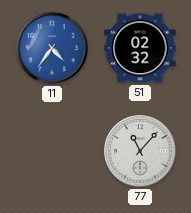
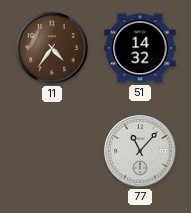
11 dial: blue -> brown
51: 02:32 -> 14:32
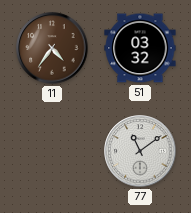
51: 14:32 -> 03:32
77: 11:07 -> 11:09
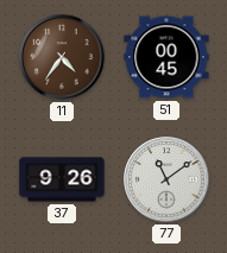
51: 03:32 -> 00:45
37: none -> 9:26
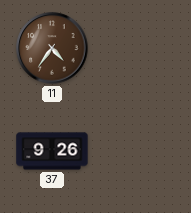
51: 00:45 -> none
77: 11:09 -> none
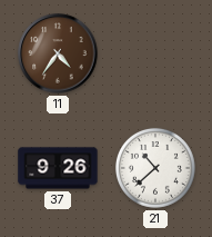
21: none -> 10:38
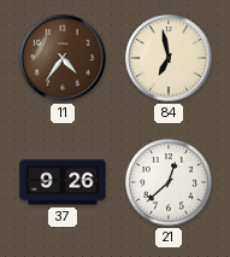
84: none -> 6:58
21: 10:38 -> 12:38
